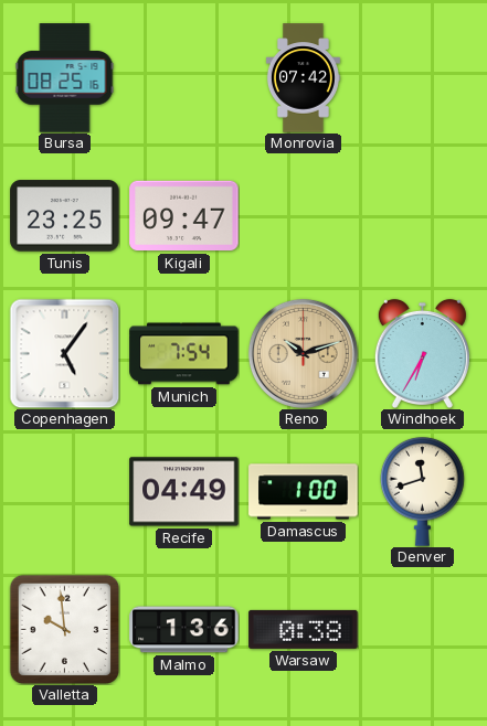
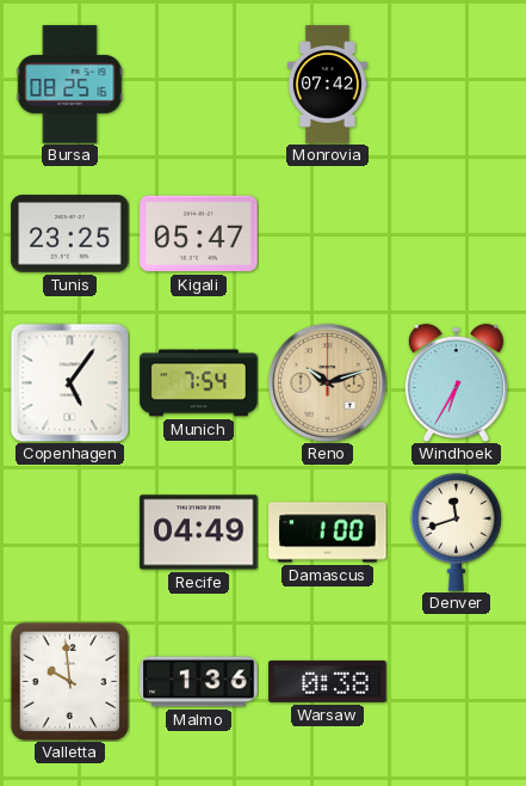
Kigali: 09:47 -> 05:47
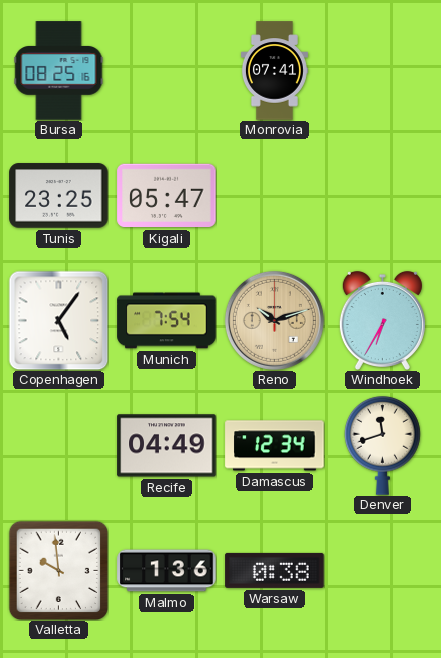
Monrovia: 07:42 -> 07:41
Damascus: 1:00 -> 12:34
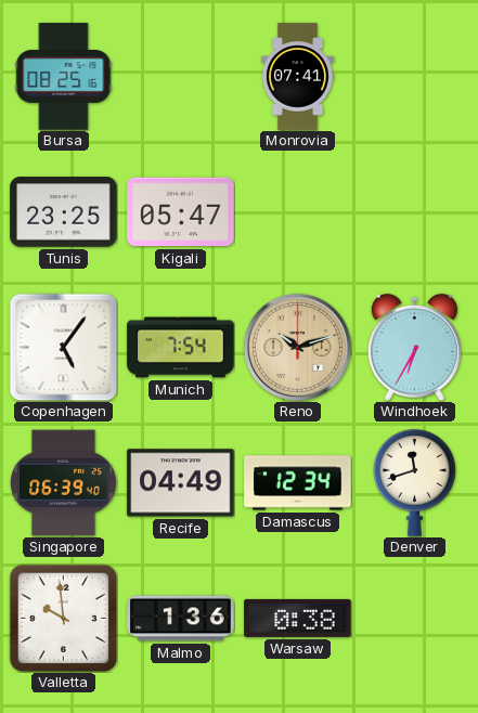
Singapore: none -> 06:39
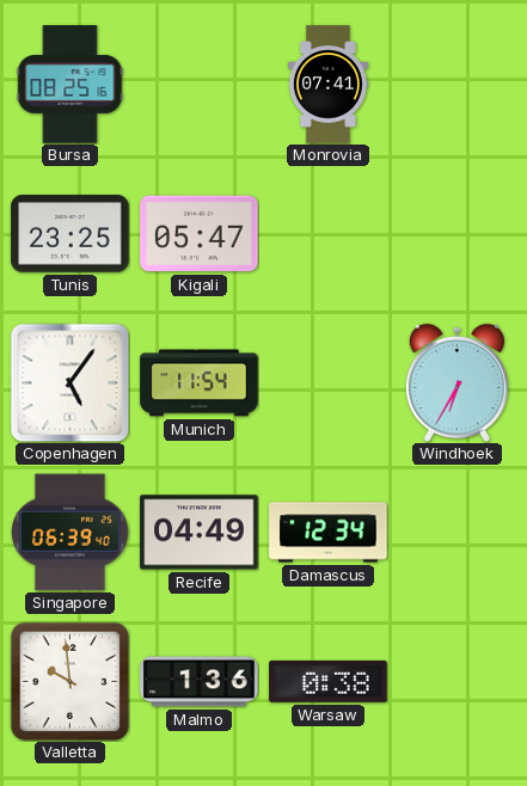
Munich: 7:54 -> 11:54
Reno: 10:12 -> none
Denver: 11:42 -> none
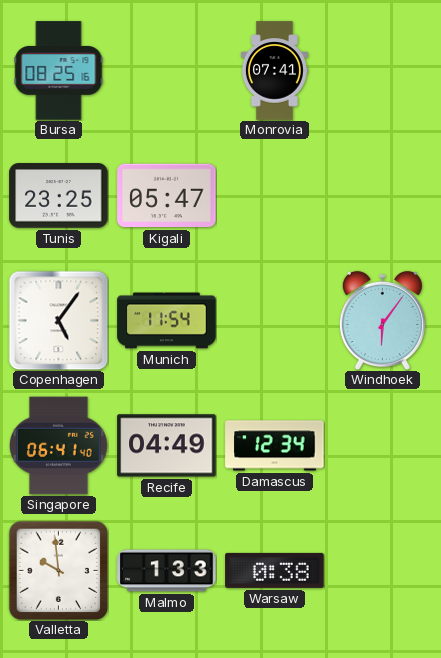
Windhoek: 6:35 -> 6:06
Singapore: 06:39 -> 06:41
Malmo: 1:36 -> 1:33
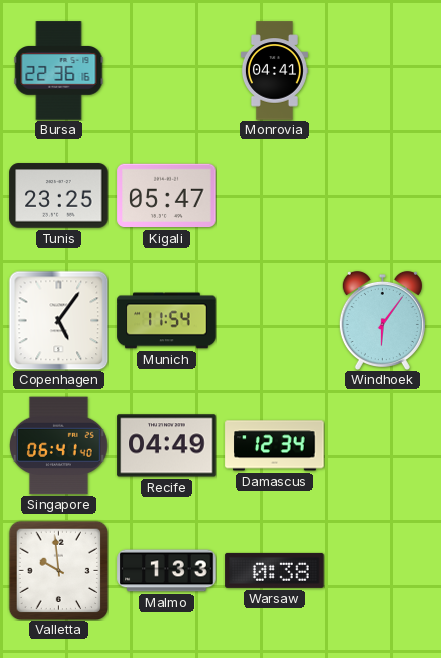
Bursa: 08:25 -> 22:36
Monrovia: 07:41 -> 04:41
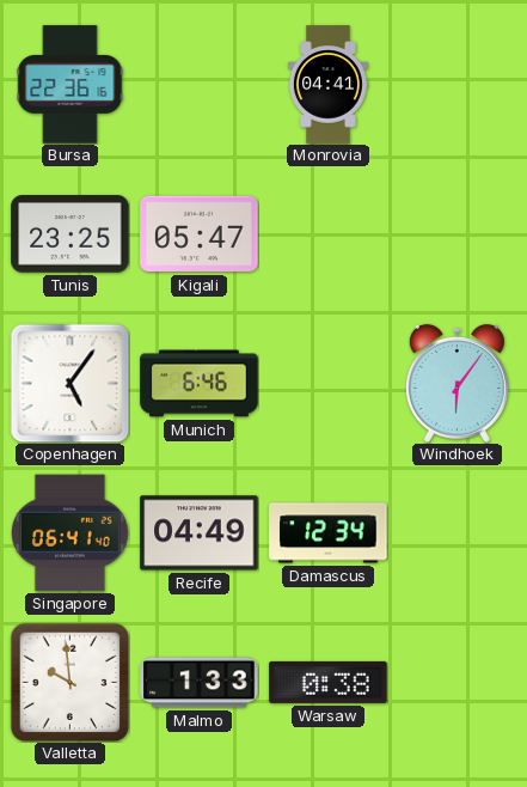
Munich: 11:54 -> 6:46
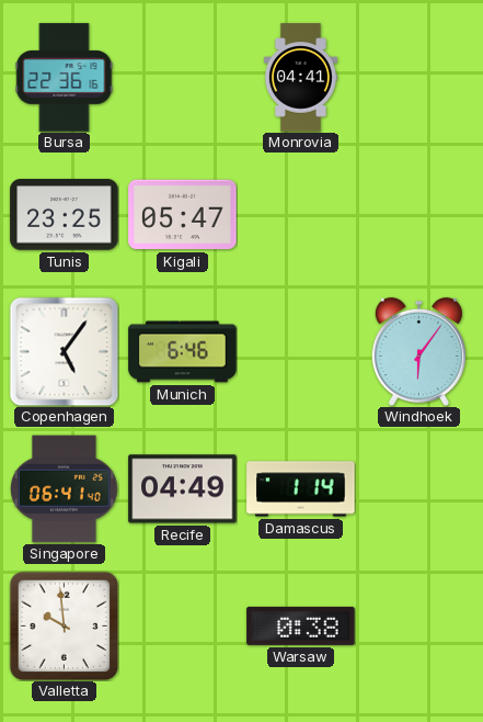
Damascus: 12:34 -> 1:14
Malmo: 1:33 -> none
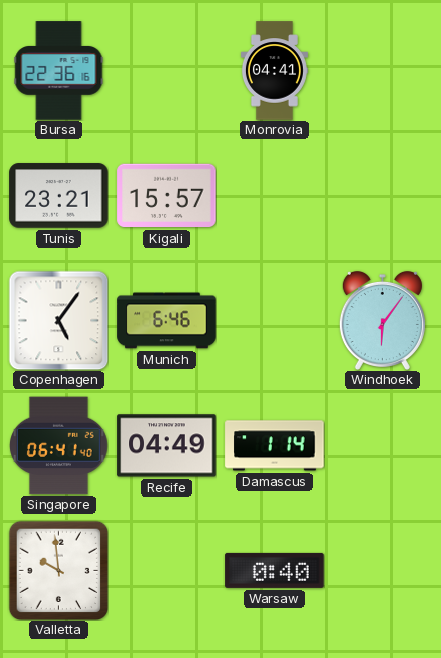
Tunis: 23:25 -> 23:21
Kigali: 05:47 -> 15:57
Warsaw: 0:38 -> 0:40
